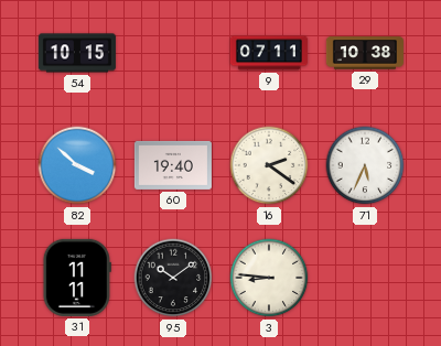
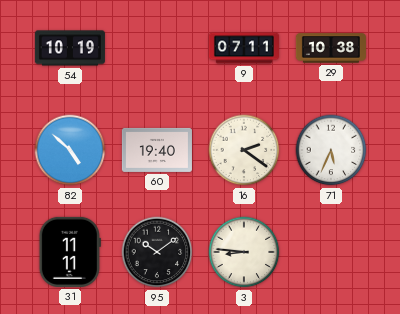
54: 10:15 -> 10:19
82: 3:52 -> 4:52
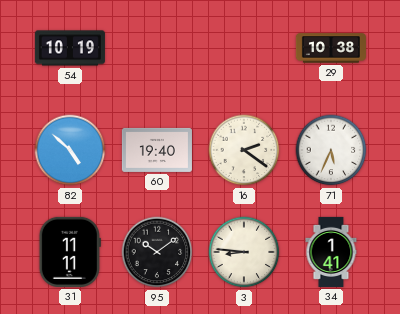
9: 07:11 -> none
34: none -> 1:41
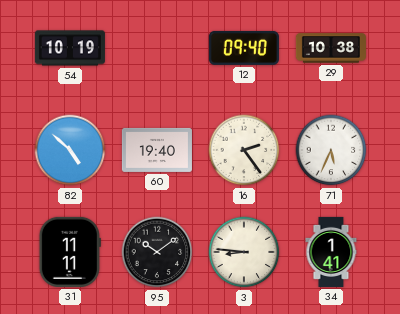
12: none -> 09:40
16: 2:21 -> 2:24
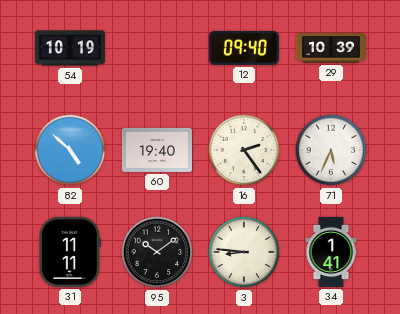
29: 10:38 -> 10:39
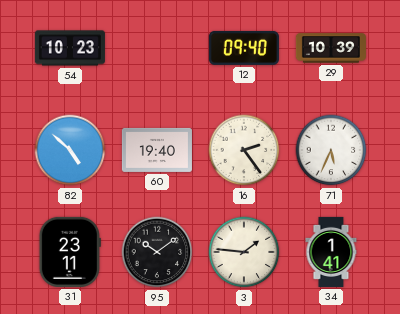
54: 10:19 -> 10:23
31: 11:11 -> 23:11
3: 8:46 -> 1:46
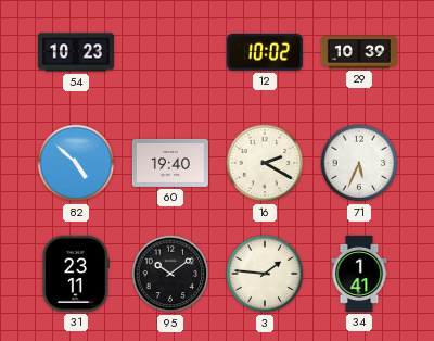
12: 09:40 -> 10:02
16: 2:24 -> 2:20
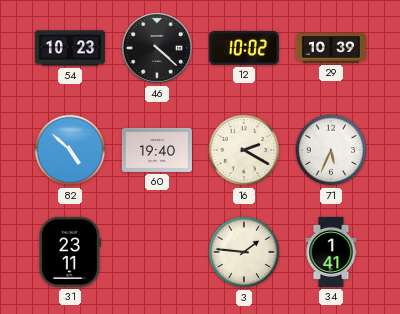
46: none -> 4:22
95: 10:09 -> none
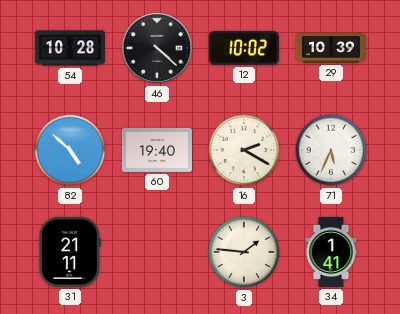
54: 10:23 -> 10:28
31: 23:11 -> 21:11
